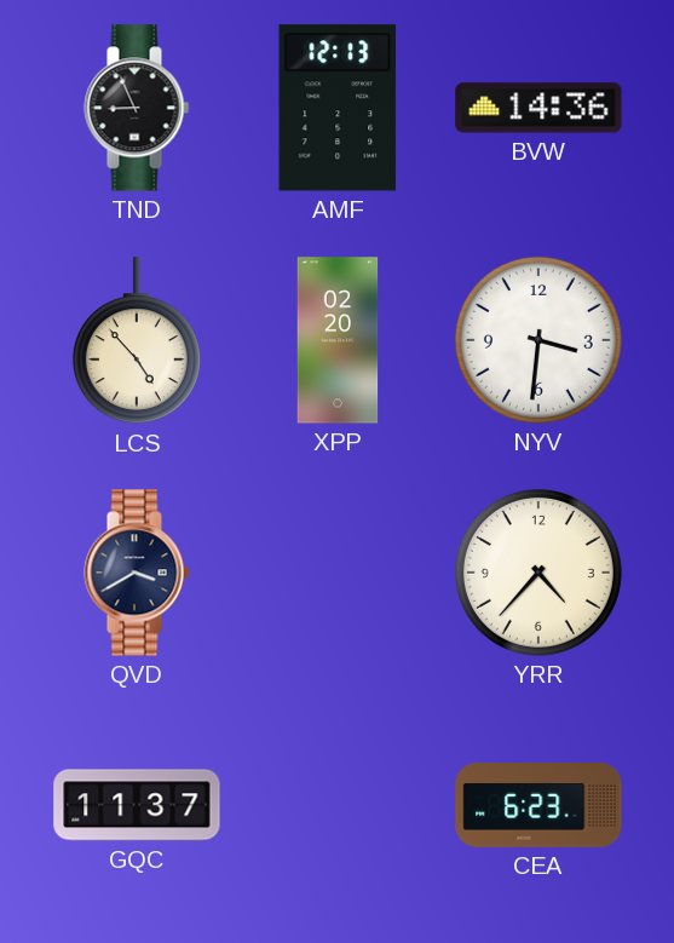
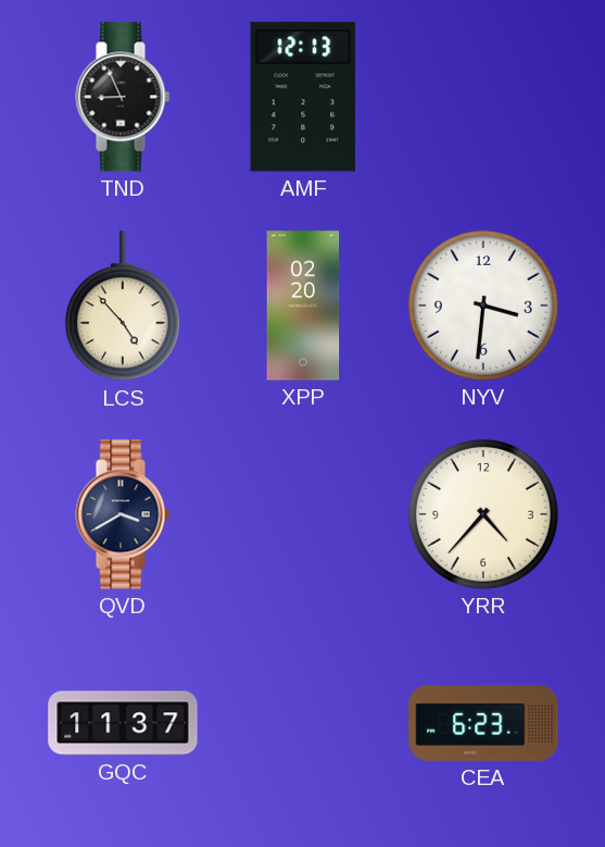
BVW: 14:36 -> none
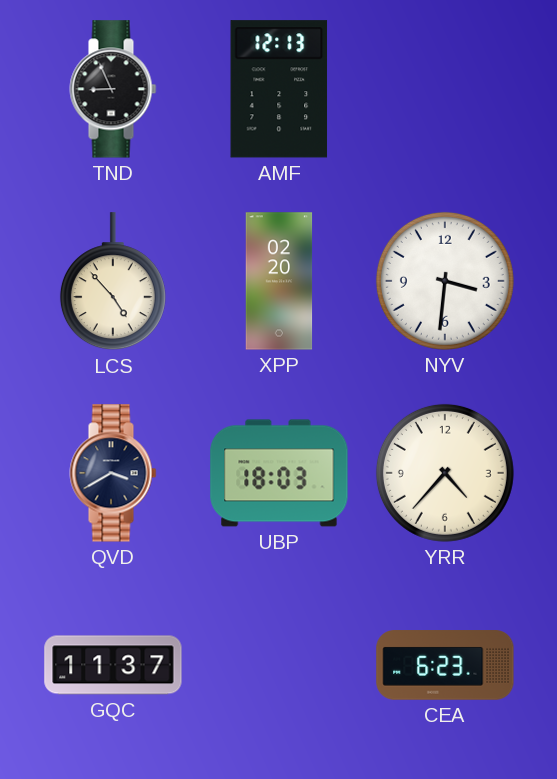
UBP: none -> 18:03
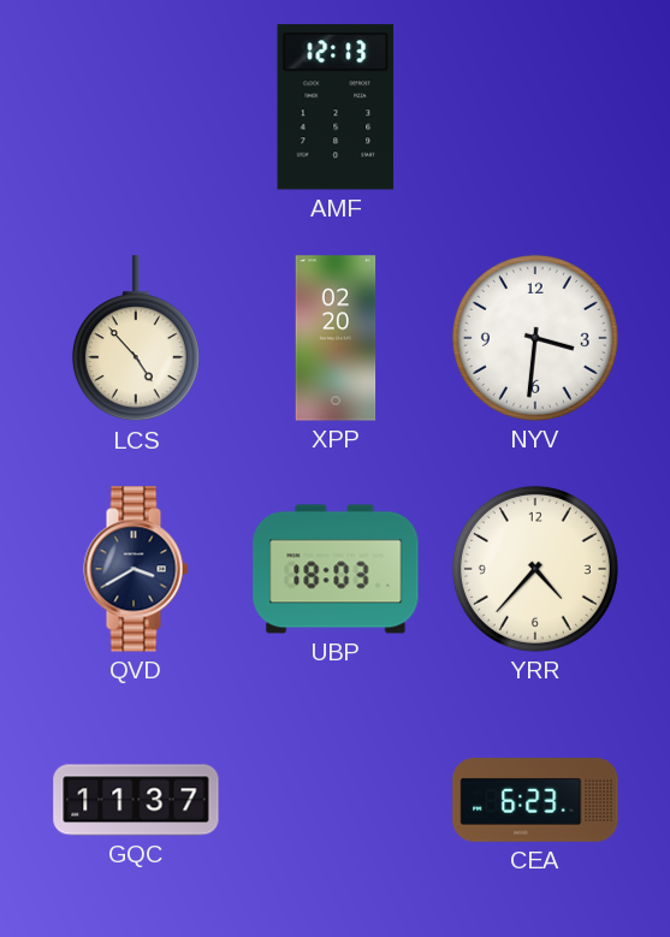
TND: 8:56 -> none
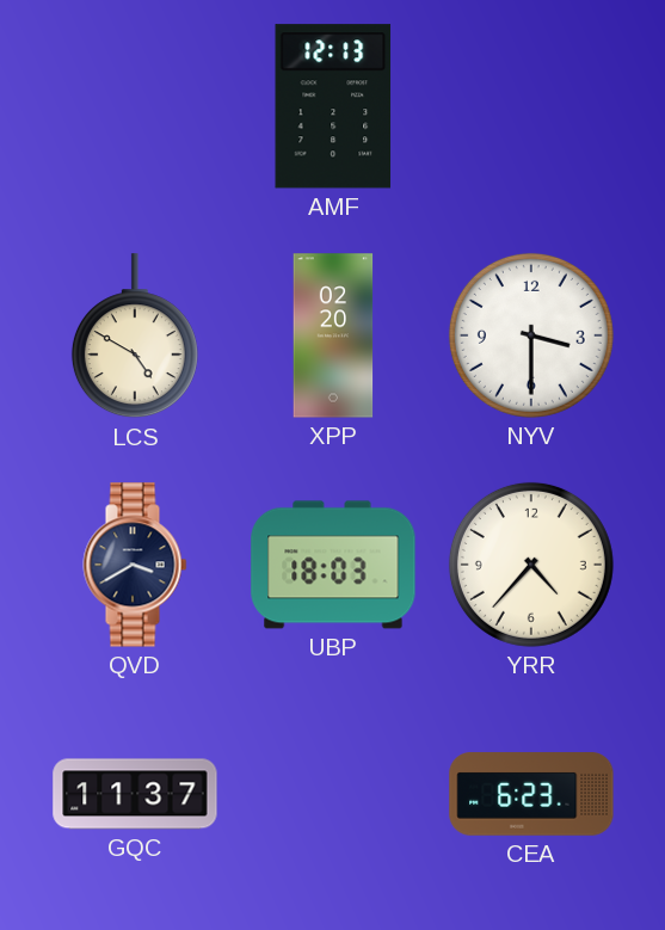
LCS: 4:53 -> 4:50
NYV: 3:31 -> 3:30
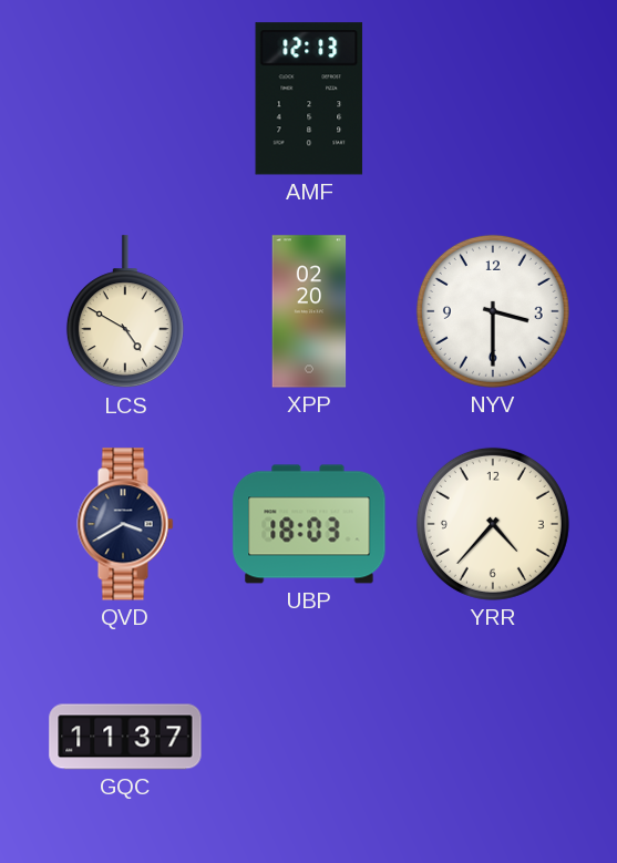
CEA: 6:23 -> none
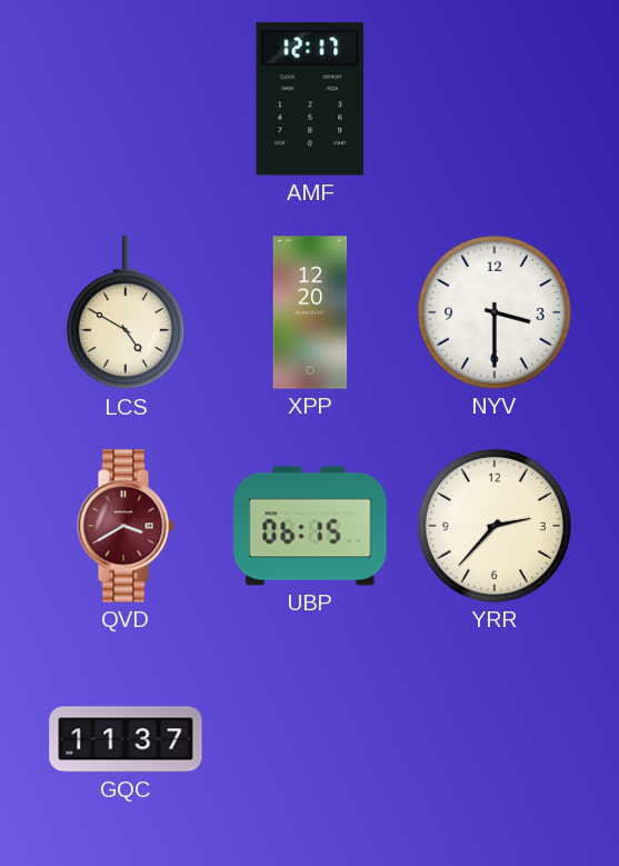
AMF: 12:13 -> 12:17
XPP: 02:20 -> 12:20
QVD dial: navy -> burgundy
UBP: 18:03 -> 06:15
YRR: 4:37 -> 2:37
